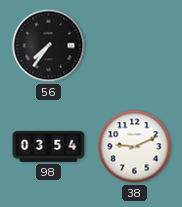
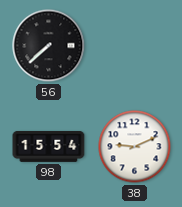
56: 7:36 -> 7:38
98: 03:54 -> 15:54
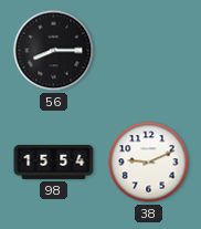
56: 7:38 -> 8:15
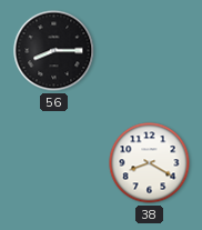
98: 15:54 -> none
38: 9:11 -> 8:20
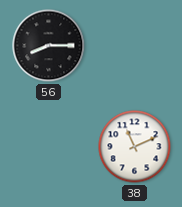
38: 8:20 -> 11:11
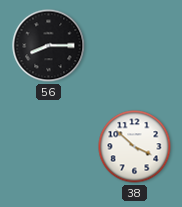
38: 11:11 -> 3:52
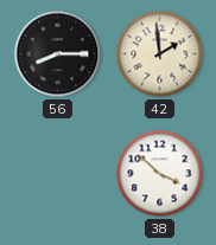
42: none -> 1:59
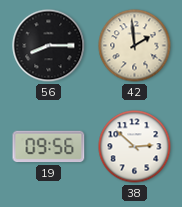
19: none -> 09:56
38: 3:52 -> 2:52
